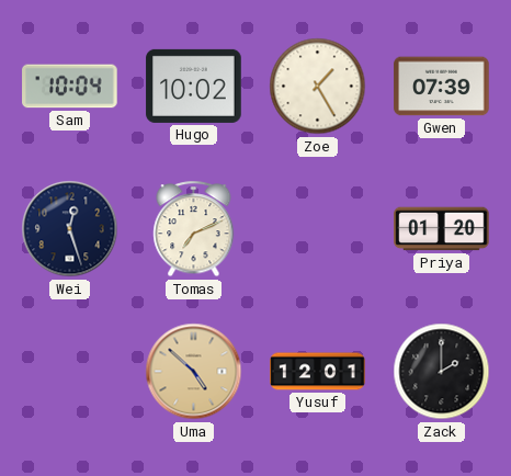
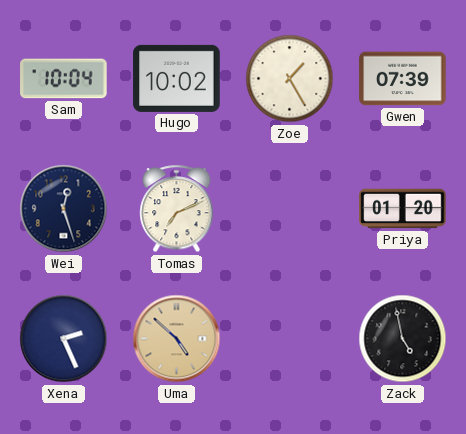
Xena: none -> 2:26
Yusuf: 12:01 -> none
Zack: 2:00 -> 4:58
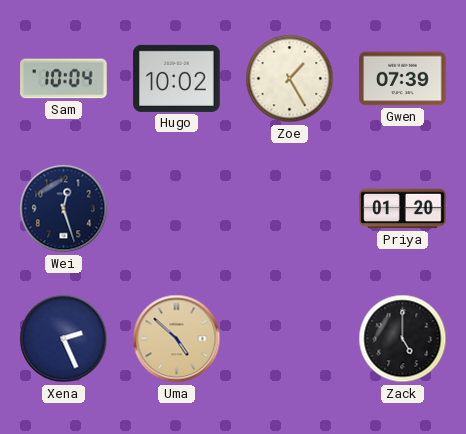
Tomas: 7:11 -> none
Zack: 4:58 -> 5:00
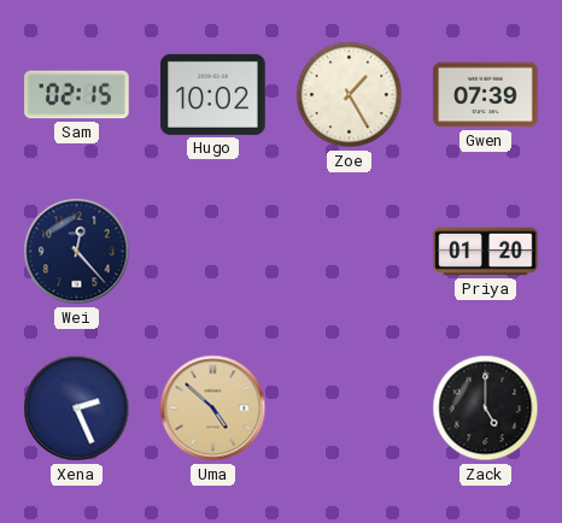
Sam: 10:04 -> 02:15
Wei: 12:27 -> 12:23
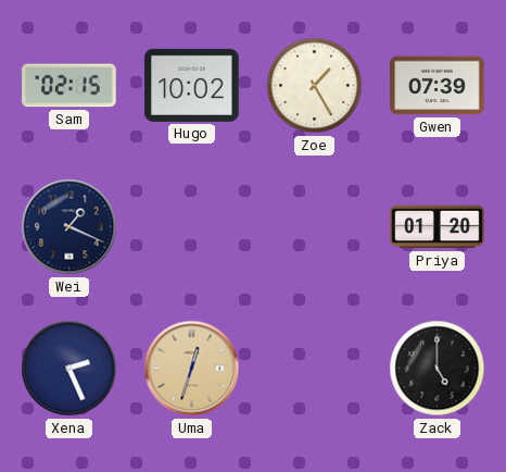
Wei: 12:23 -> 1:19
Uma: 4:52 -> 12:33
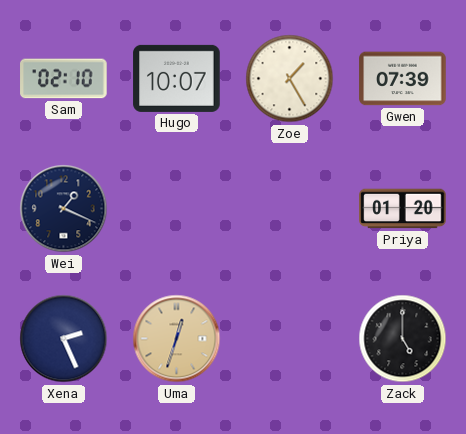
Sam: 02:15 -> 02:10
Hugo: 10:02 -> 10:07
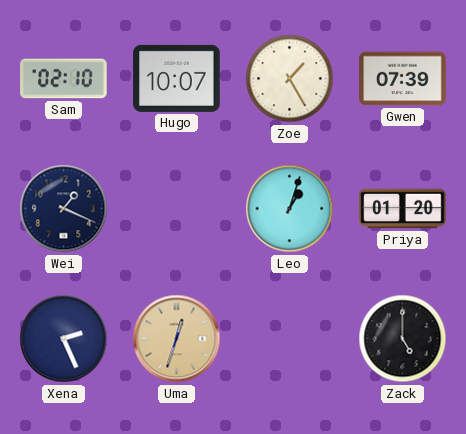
Leo: none -> 1:03
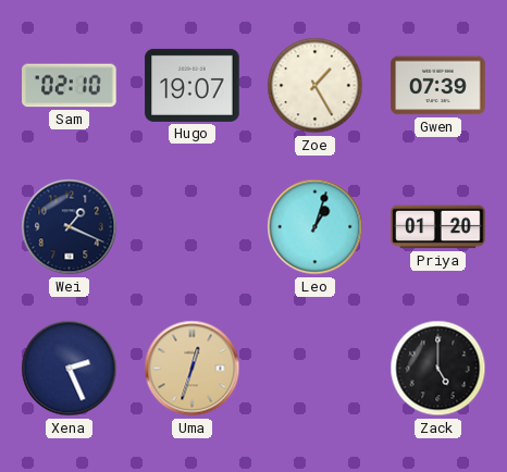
Hugo: 10:07 -> 19:07
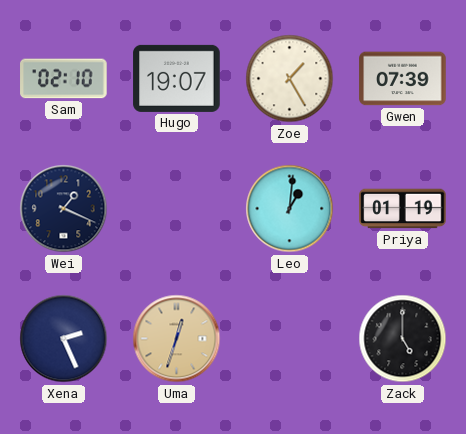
Leo: 1:03 -> 1:01
Priya: 01:20 -> 01:19
